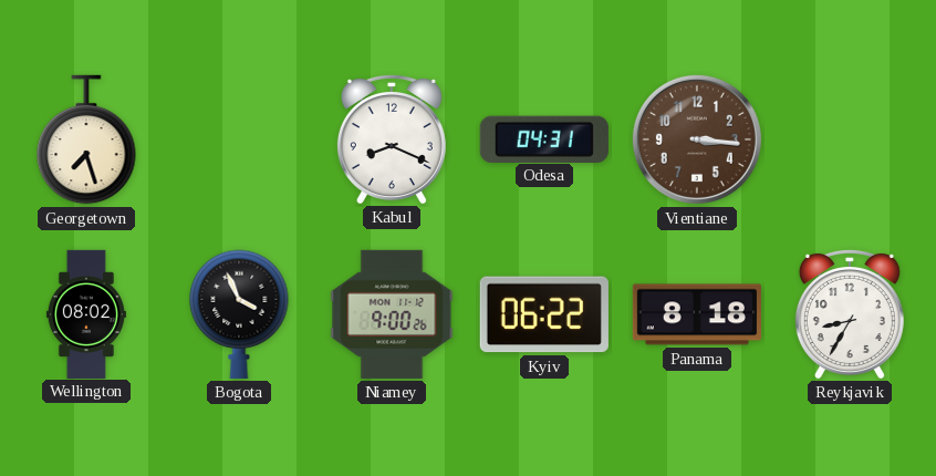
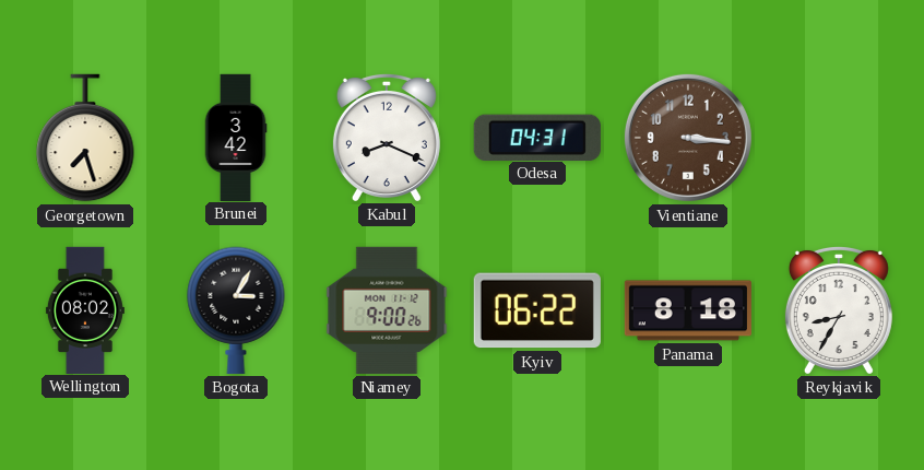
Brunei: none -> 3:42
Bogota: 3:56 -> 3:05
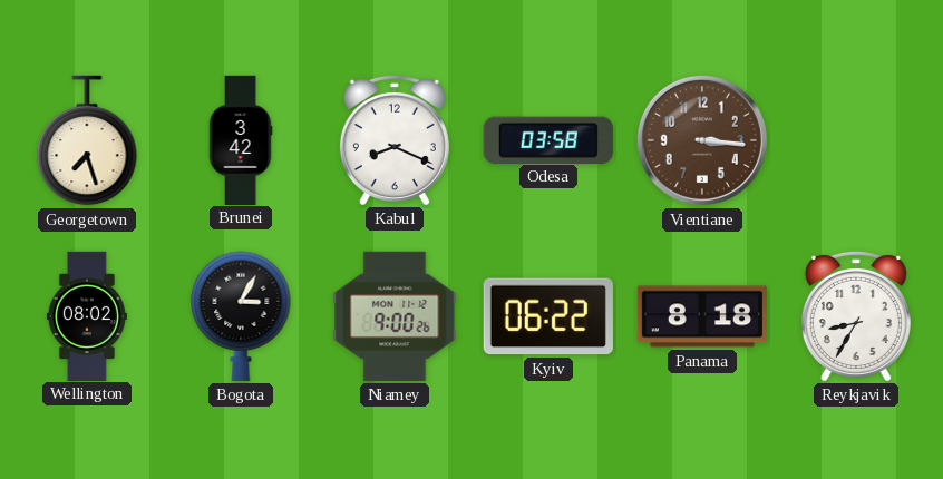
Odesa: 04:31 -> 03:58
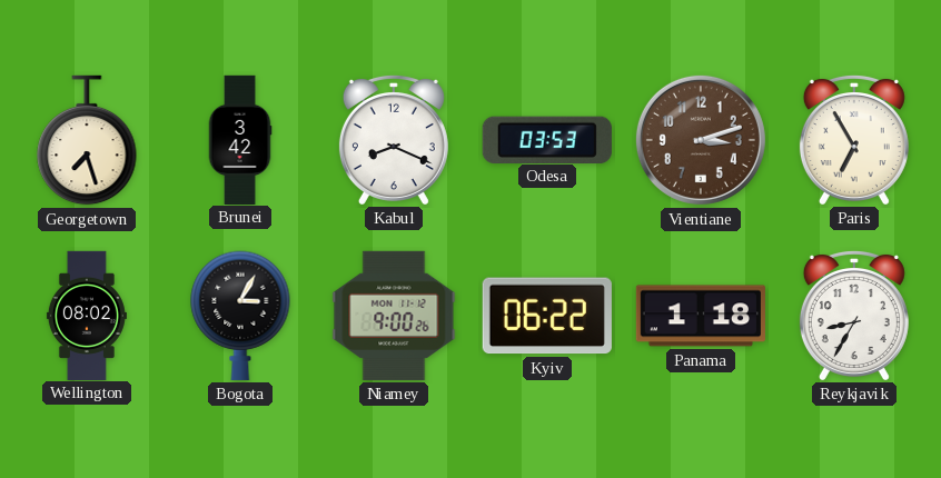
Odesa: 03:58 -> 03:53
Vientiane: 3:16 -> 3:12
Paris: none -> 6:55
Panama: 8:18 -> 1:18
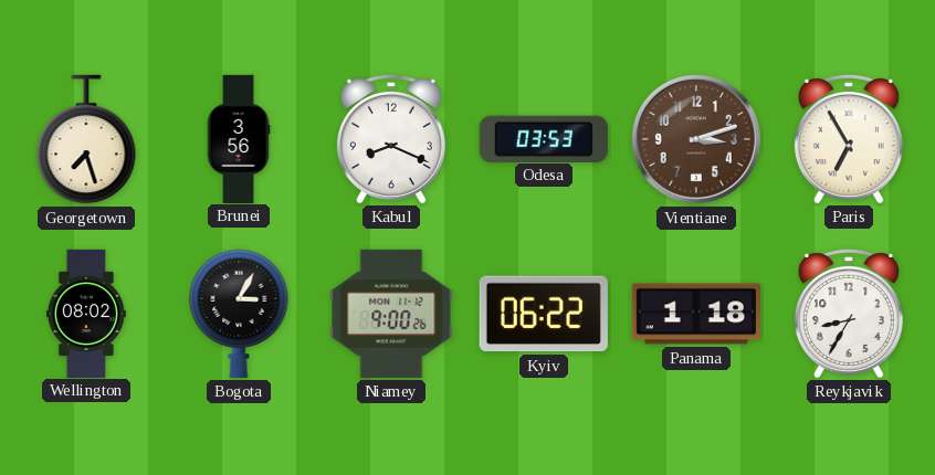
Brunei: 3:42 -> 3:56
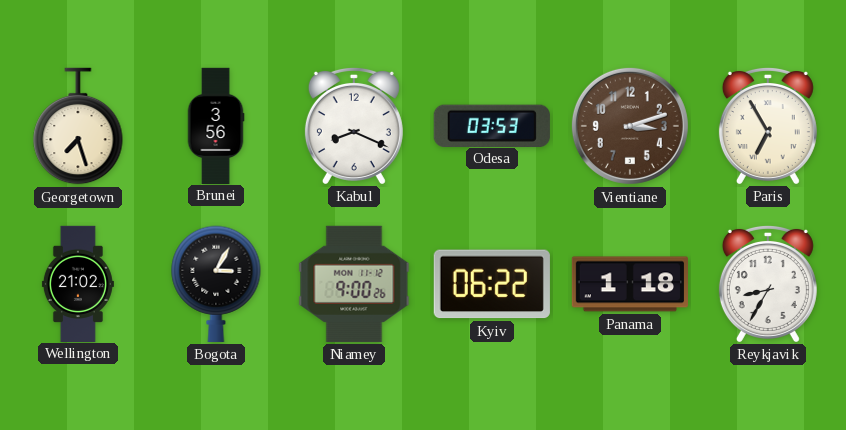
Wellington: 08:02 -> 21:02
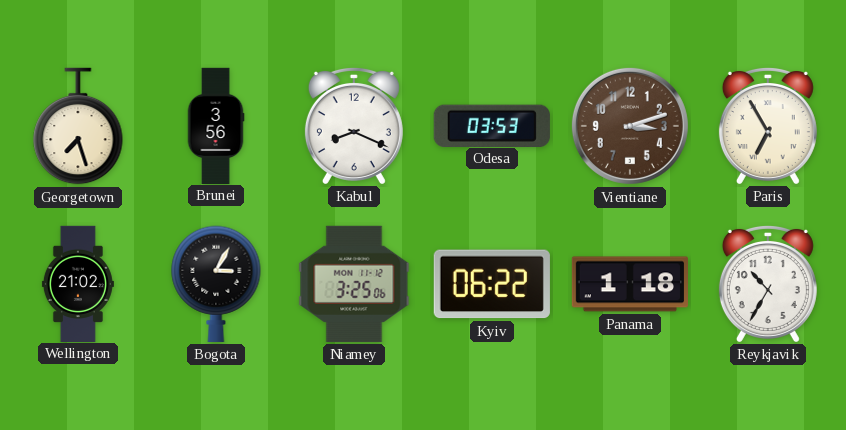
Niamey: 9:00 -> 3:25
Reykjavik: 8:35 -> 10:35
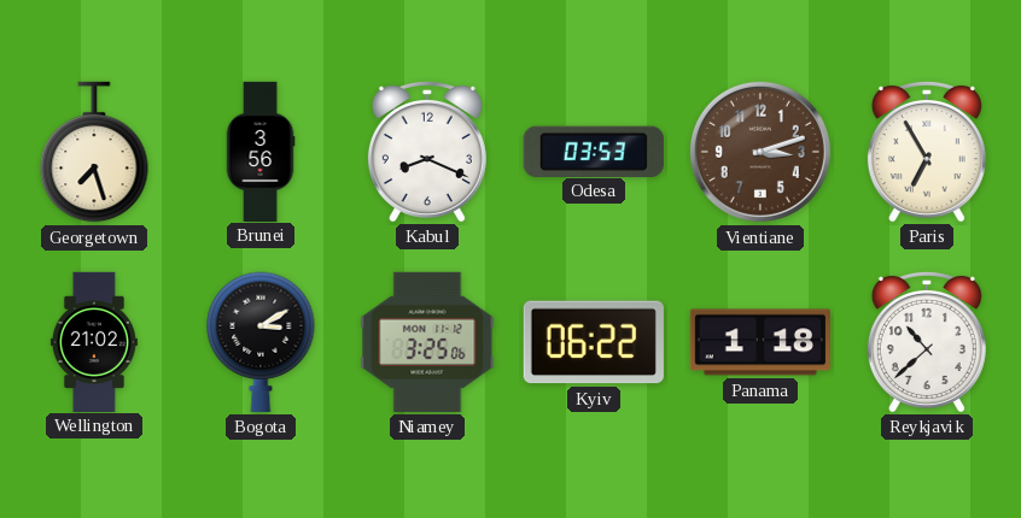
Bogota: 3:05 -> 3:10
Reykjavik: 10:35 -> 10:38
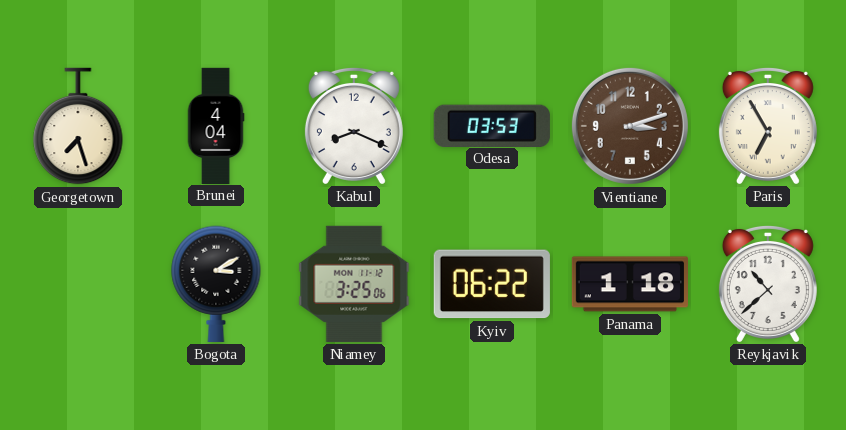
Brunei: 3:56 -> 4:04
Wellington: 21:02 -> none
